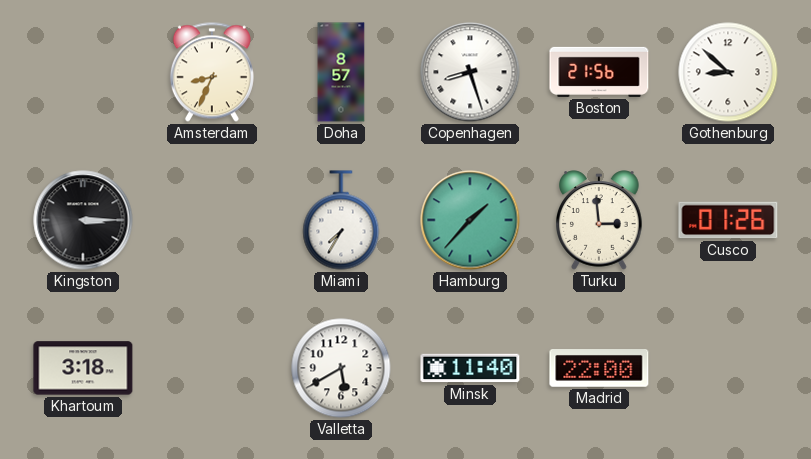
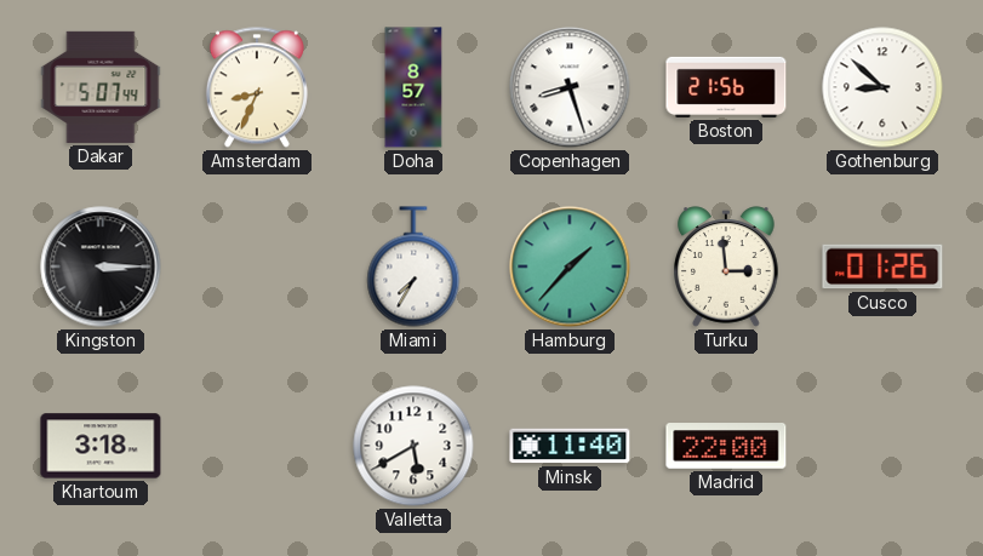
Dakar: none -> 5:07
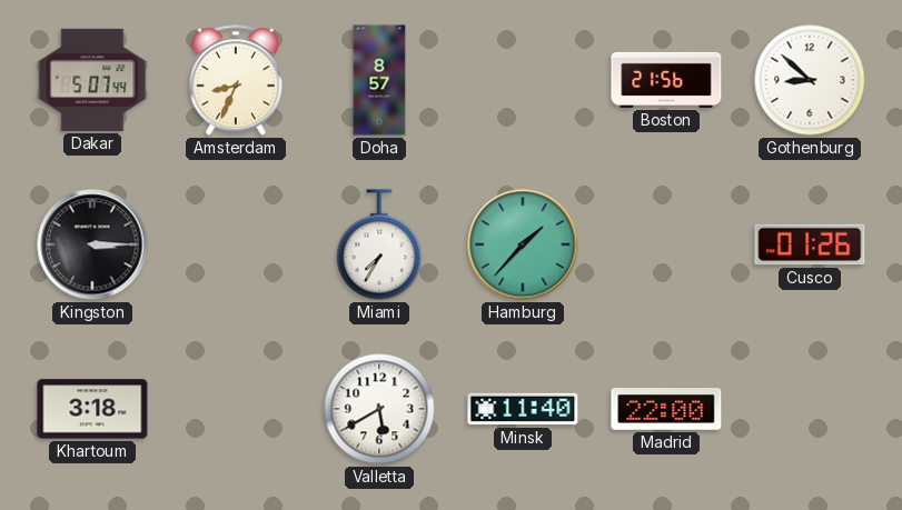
Copenhagen: 8:27 -> none
Turku: 2:59 -> none
